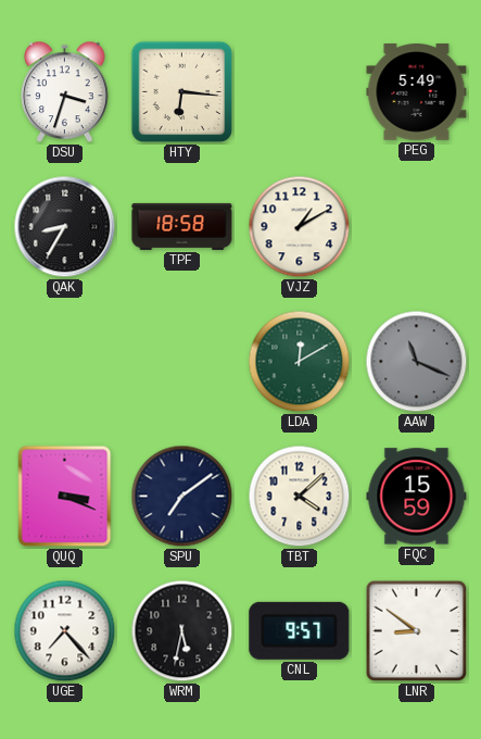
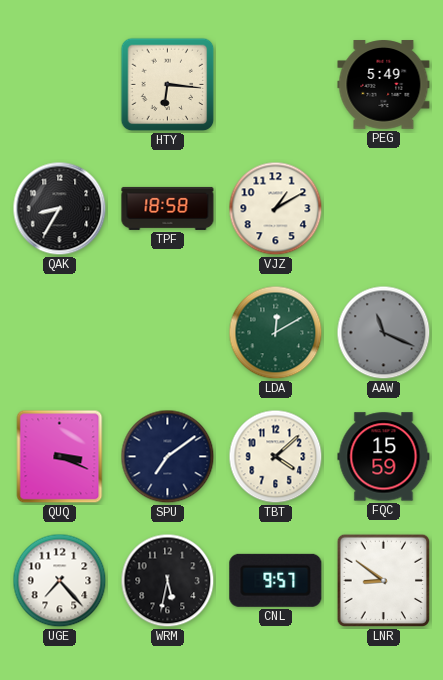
DSU: 3:33 -> none
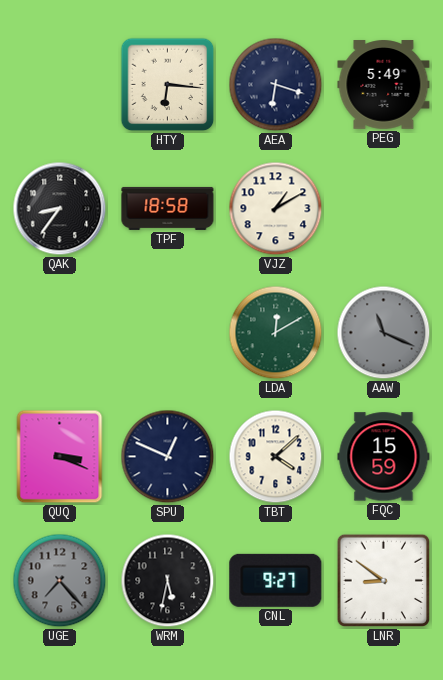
AEA: none -> 6:18
QAK: 8:35 -> 8:36
SPU: 7:09 -> 12:49
UGE dial: white -> grey
CNL: 9:57 -> 9:27
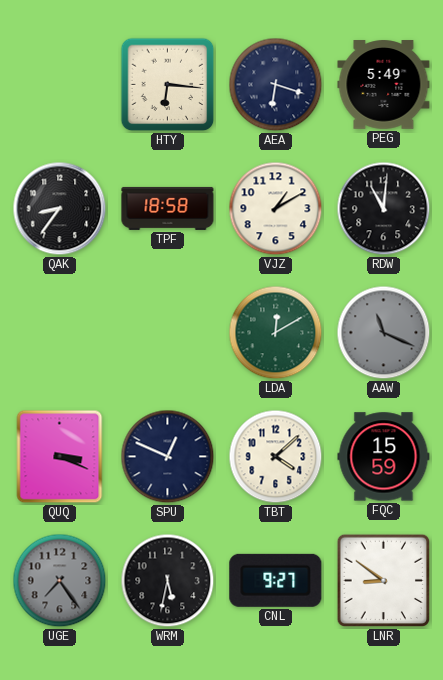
RDW: none -> 11:01
UGE: 7:23 -> 7:24
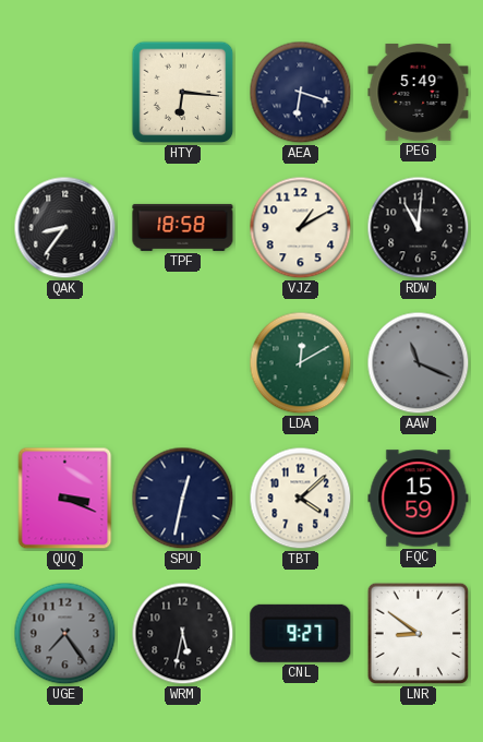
SPU: 12:49 -> 12:32
